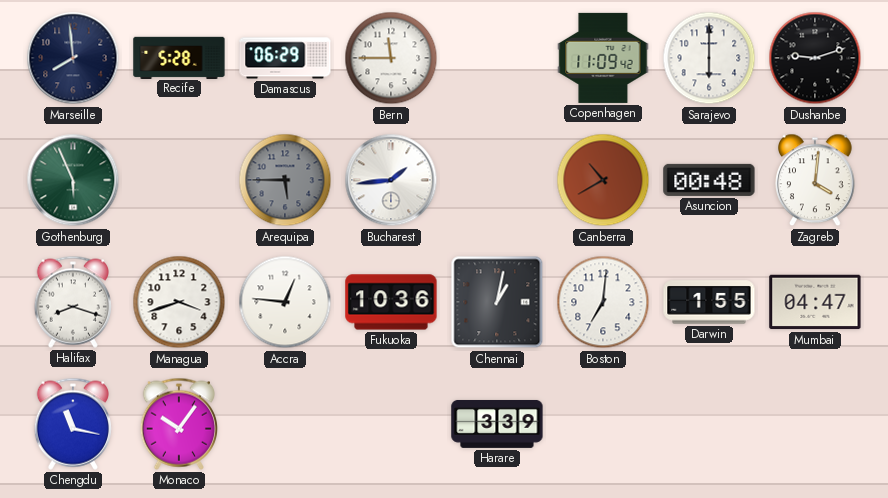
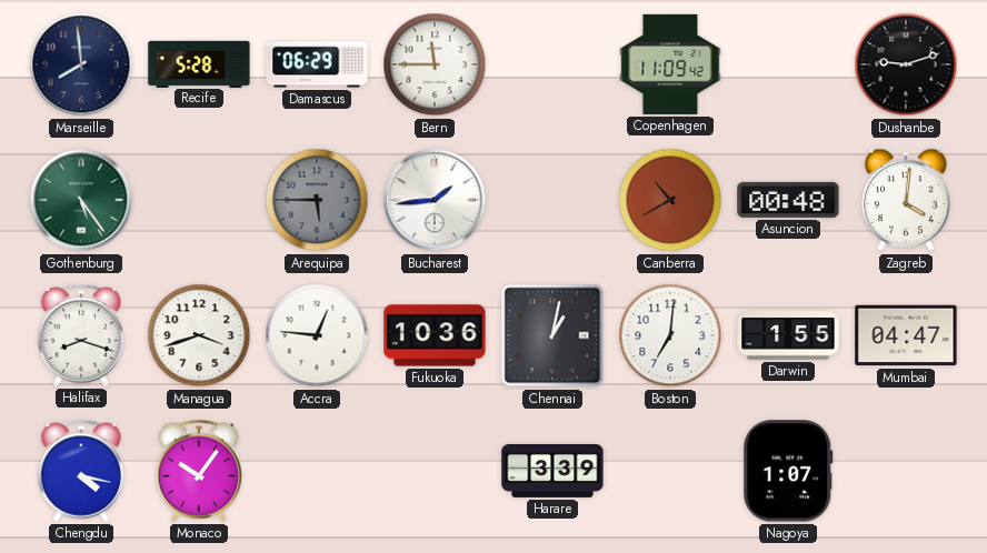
Sarajevo: 6:00 -> none
Gothenburg: 5:56 -> 5:24
Chengdu: 11:17 -> 4:17
Nagoya: none -> 1:07
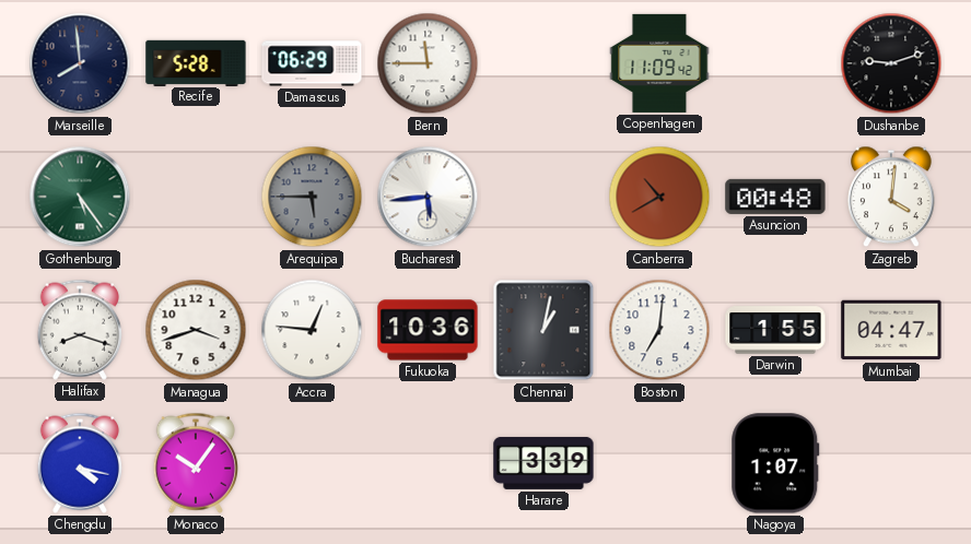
Bucharest: 1:44 -> 5:44
